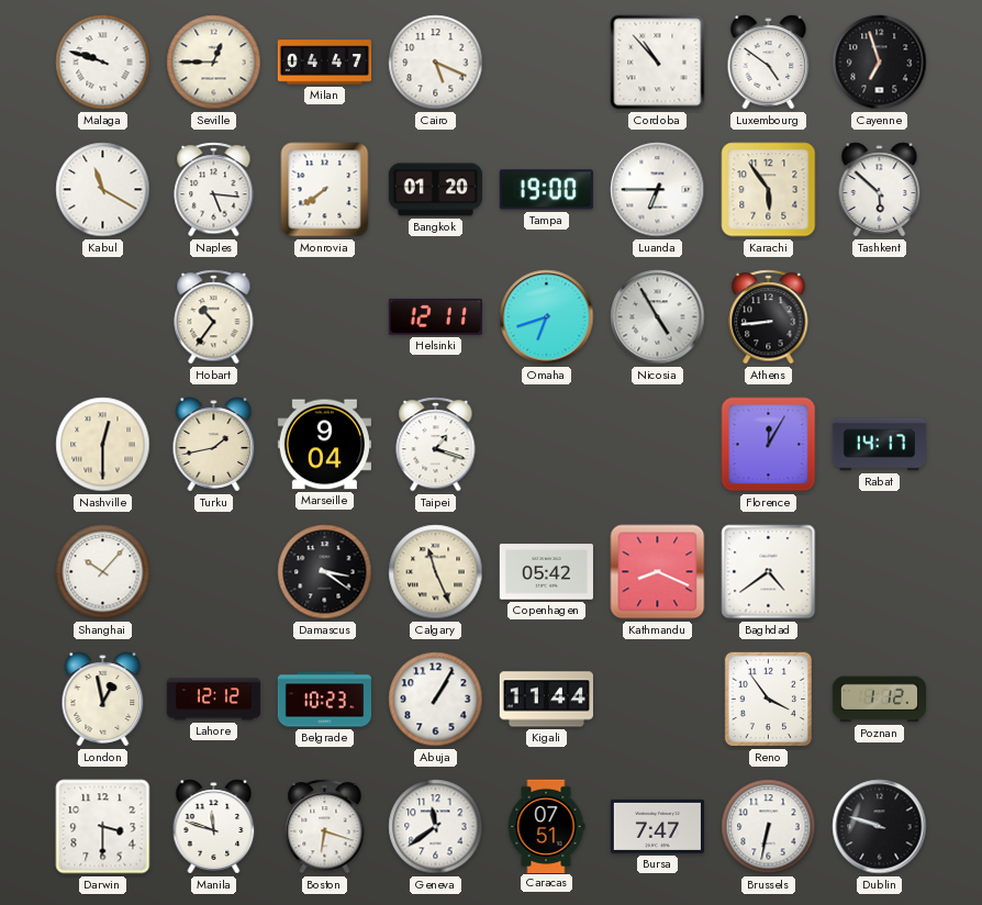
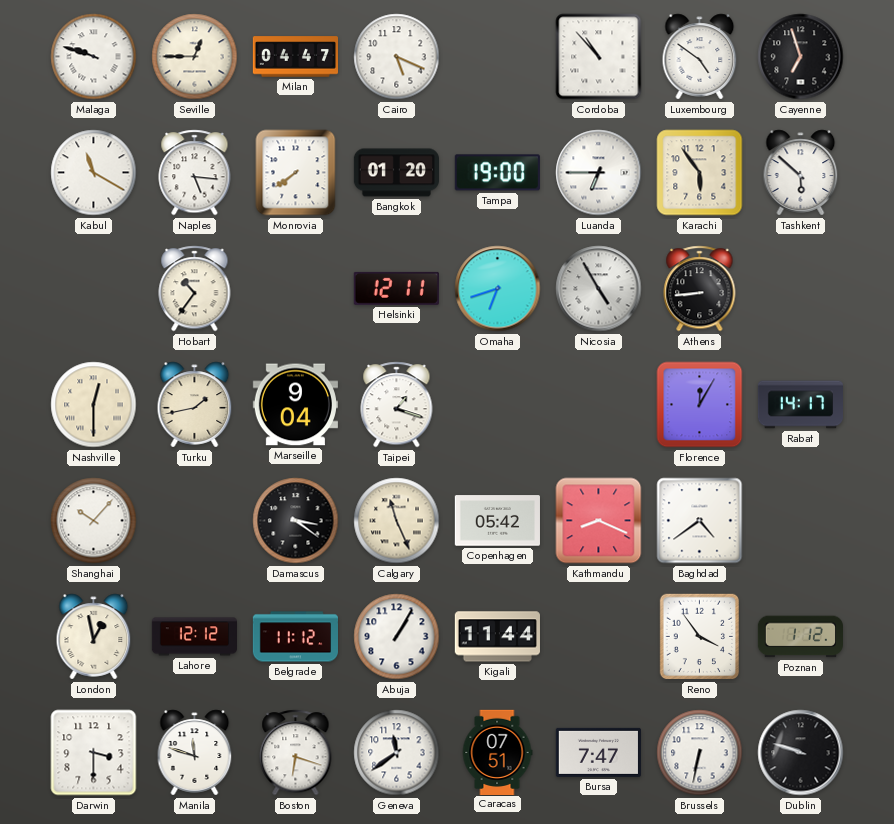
Belgrade: 10:23 -> 11:12
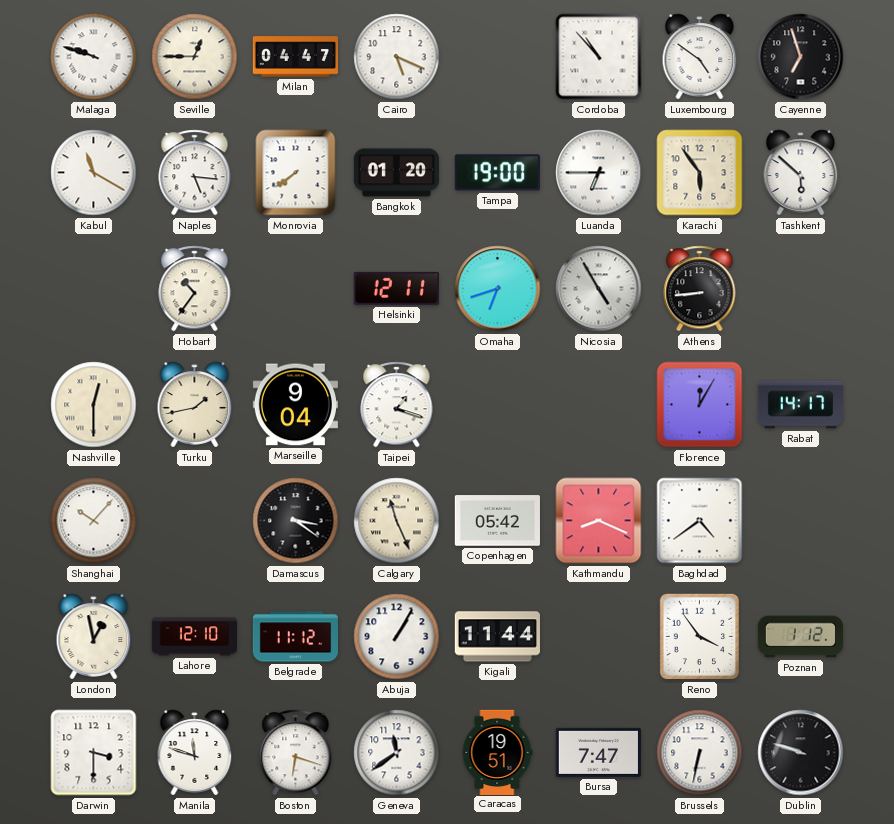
Lahore: 12:12 -> 12:10
Caracas: 07:51 -> 19:51
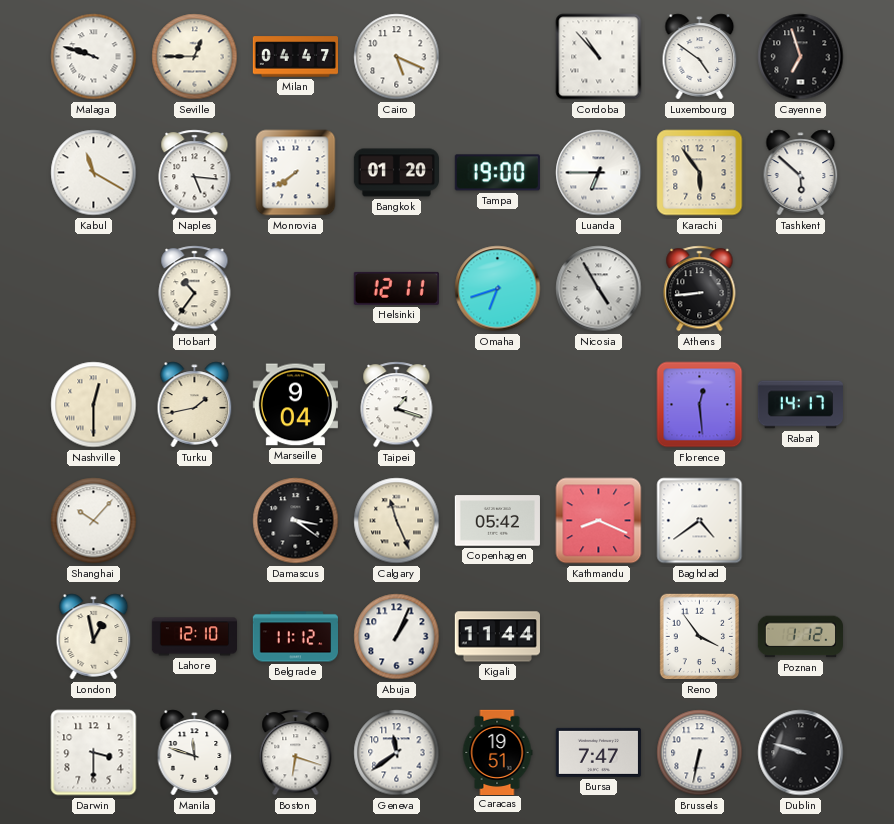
Florence: 12:05 -> 12:29
Abuja: 1:05 -> 1:04
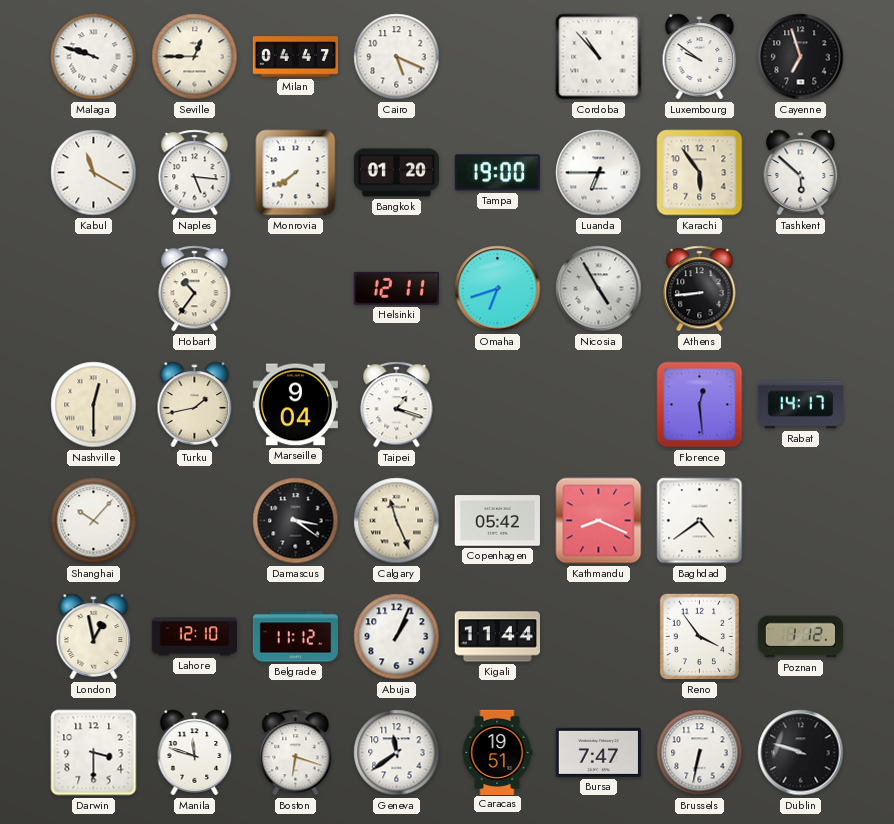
Luxembourg: 4:51 -> 9:51
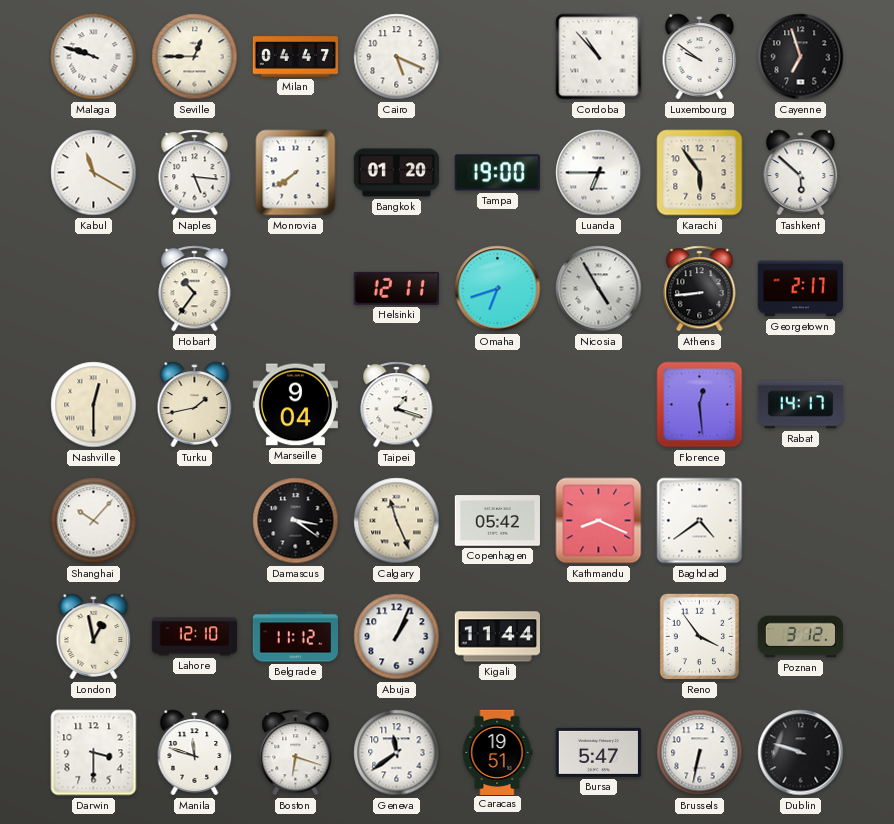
Georgetown: none -> 2:17
Poznan: 1:12 -> 3:12
Bursa: 7:47 -> 5:47
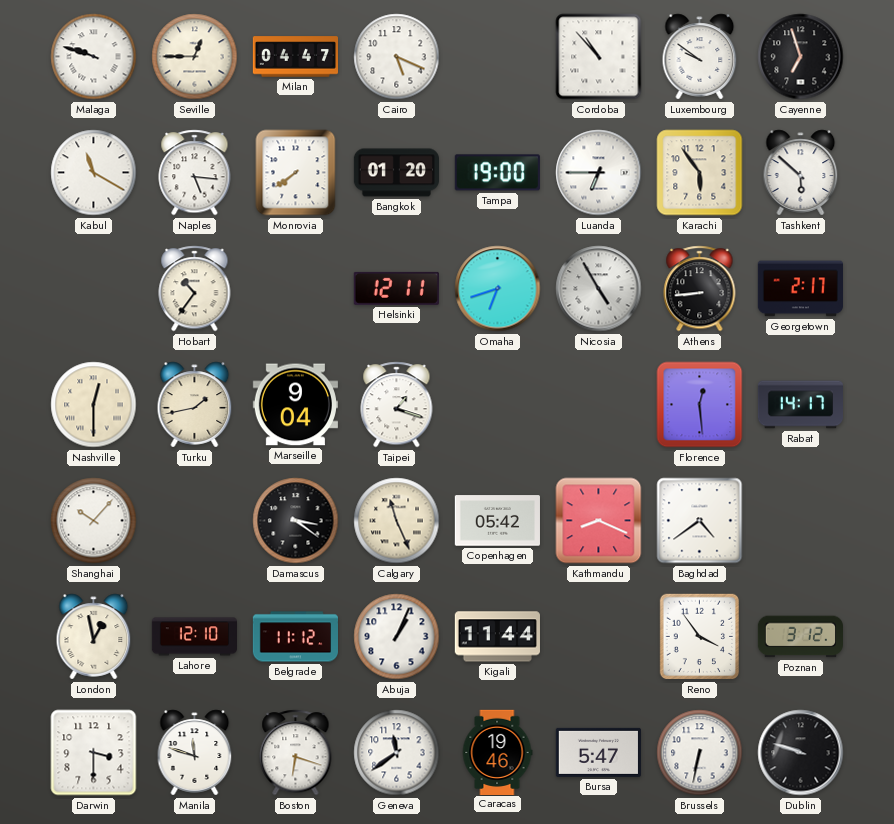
Caracas: 19:51 -> 19:46
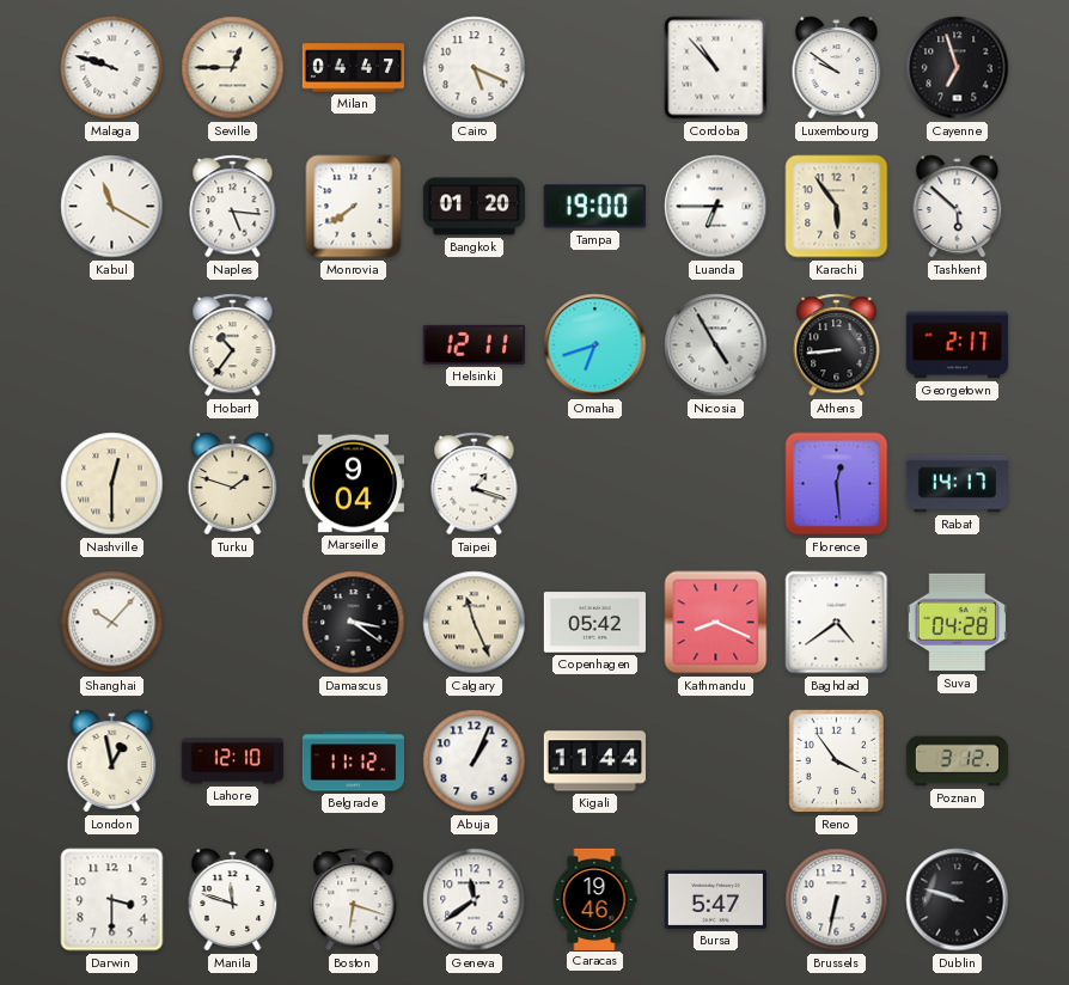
Turku: 1:43 -> 1:48
Suva: none -> 04:28
